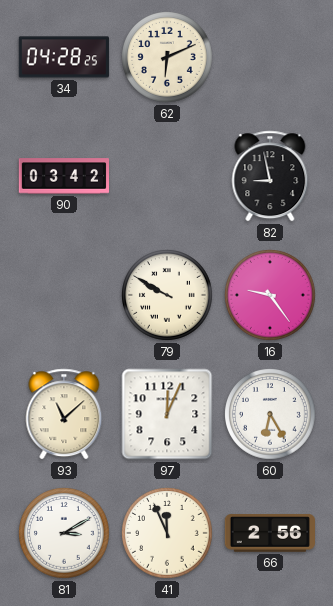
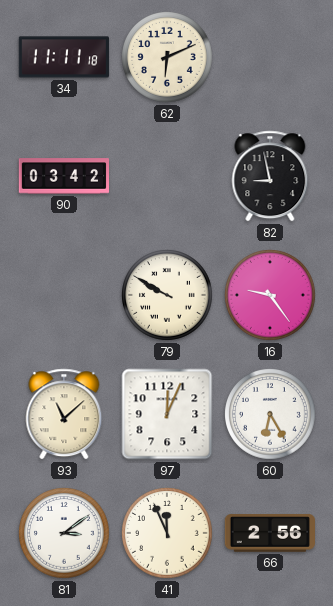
34: 04:28 -> 11:11
81: 3:10 -> 3:09
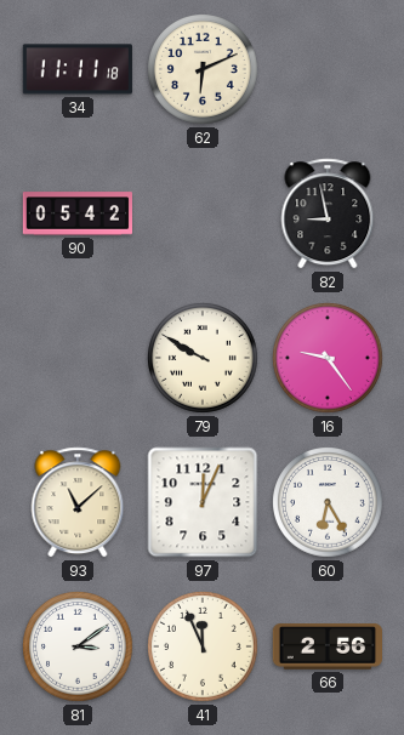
90: 03:42 -> 05:42
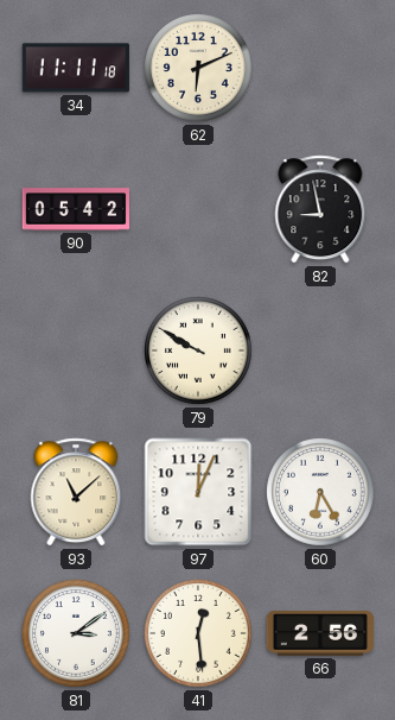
16: 9:24 -> none
41: 11:56 -> 12:29
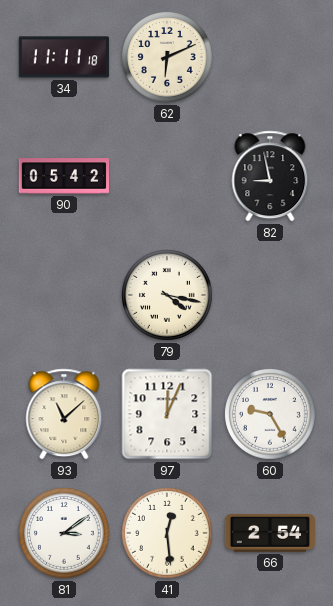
79: 9:50 -> 4:17
60: 6:25 -> 9:25
66: 2:56 -> 2:54
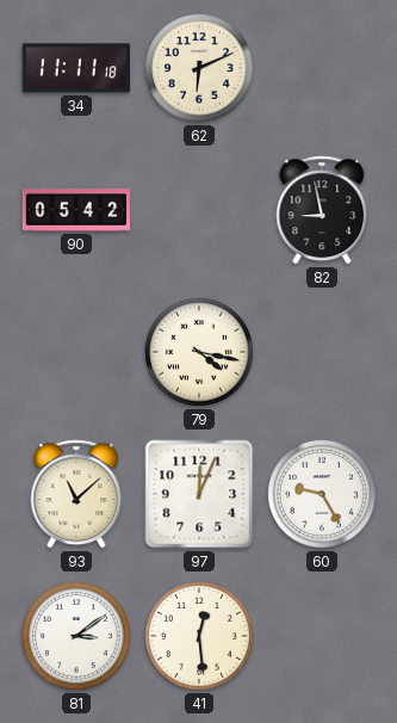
66: 2:54 -> none
